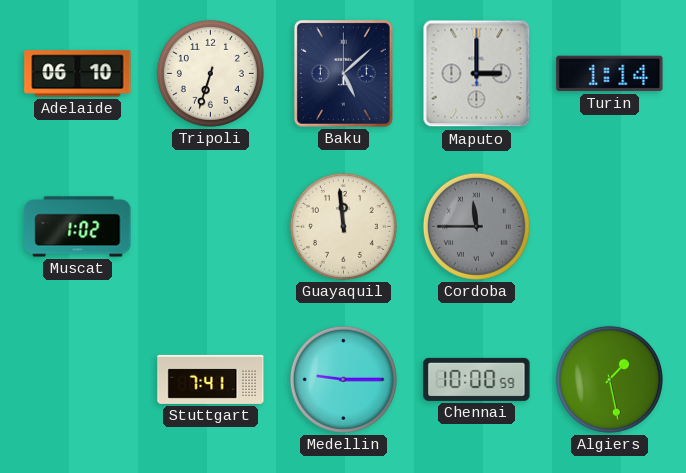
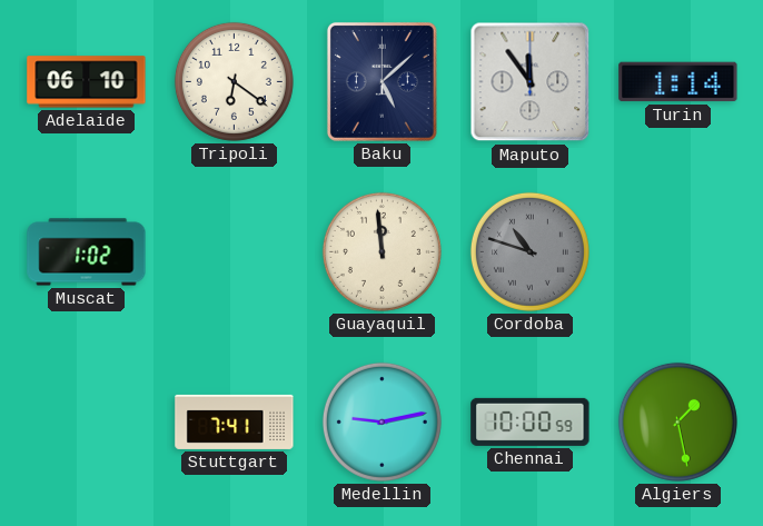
Tripoli: 6:33 -> 6:21
Maputo: 3:00 -> 11:54
Cordoba: 11:45 -> 10:48
Medellin: 9:15 -> 9:13
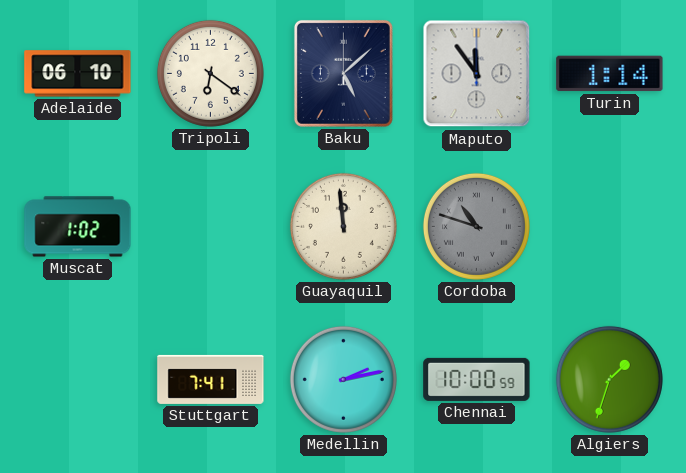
Medellin: 9:13 -> 2:13
Algiers: 1:28 -> 1:33
